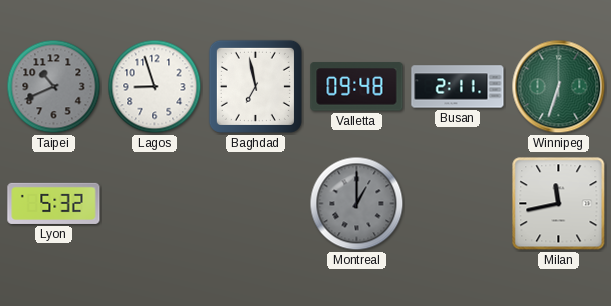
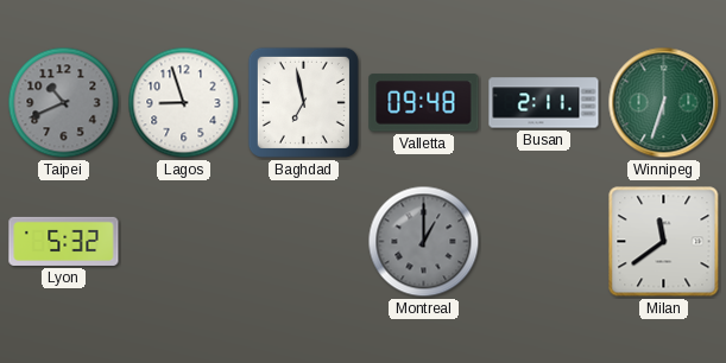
Milan: 11:43 -> 11:39
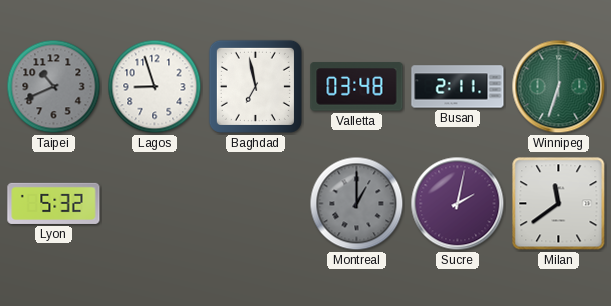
Valletta: 09:48 -> 03:48
Sucre: none -> 2:02
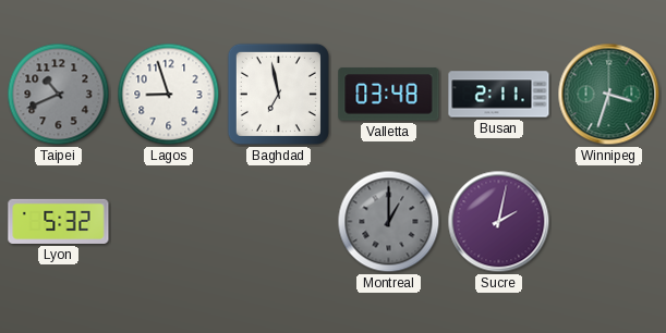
Winnipeg: 6:33 -> 3:33
Milan: 11:39 -> none
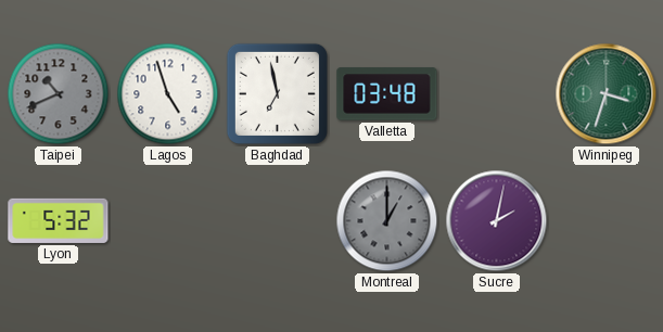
Lagos: 8:57 -> 4:57
Busan: 2:11 -> none
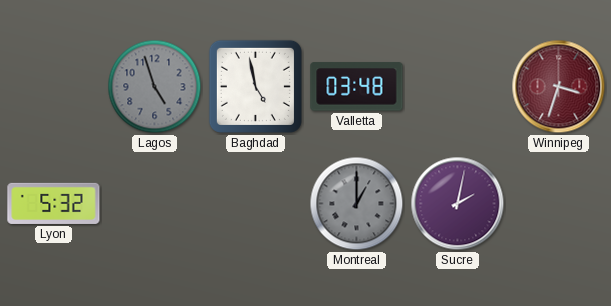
Taipei: 10:41 -> none
Lagos dial: white -> grey
Baghdad: 6:58 -> 4:58
Winnipeg dial: green -> burgundy
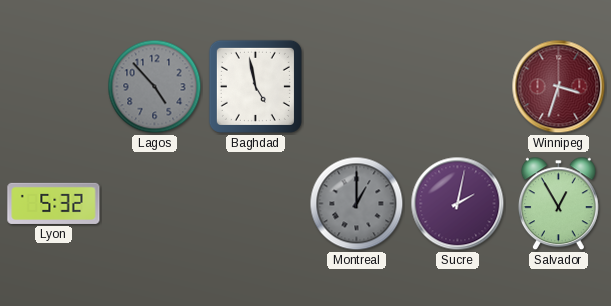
Lagos: 4:57 -> 4:53
Valletta: 03:48 -> none
Salvador: none -> 12:55
